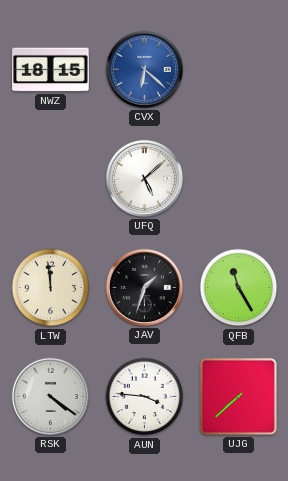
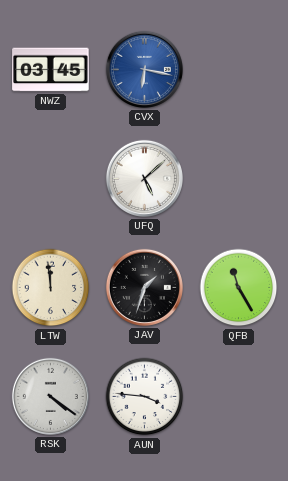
NWZ: 18:15 -> 03:45
CVX: 6:22 -> 6:17
UJG: 7:38 -> none
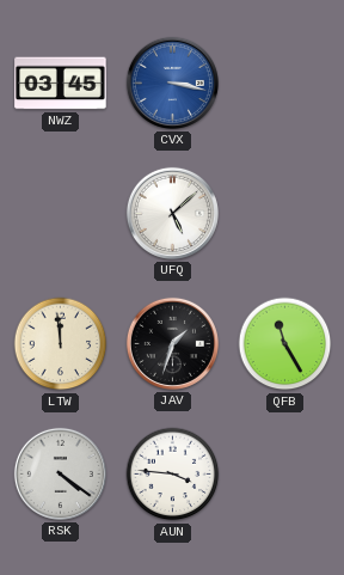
CVX: 6:17 -> 3:17
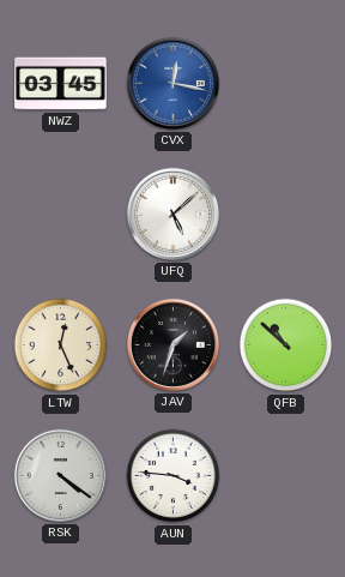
CVX: 3:17 -> 12:17
LTW: 11:59 -> 12:26
QFB: 11:25 -> 10:52
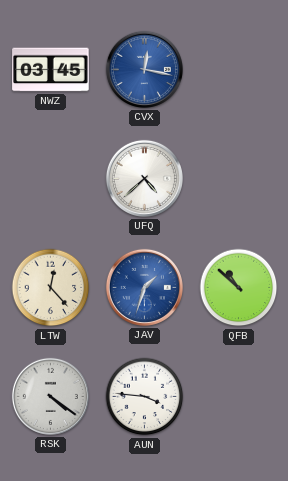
UFQ: 5:08 -> 4:38
LTW: 12:26 -> 12:23
JAV dial: black -> blue
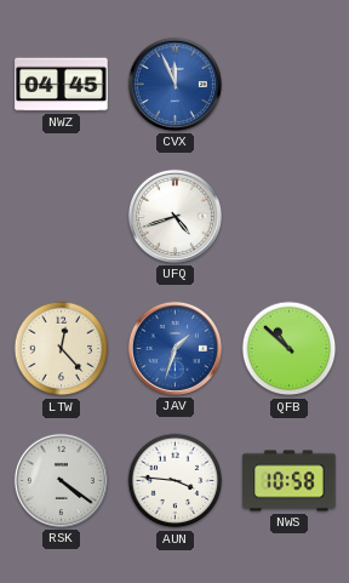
NWZ: 03:45 -> 04:45
CVX: 12:17 -> 11:56
UFQ: 4:38 -> 4:42
NWS: none -> 10:58
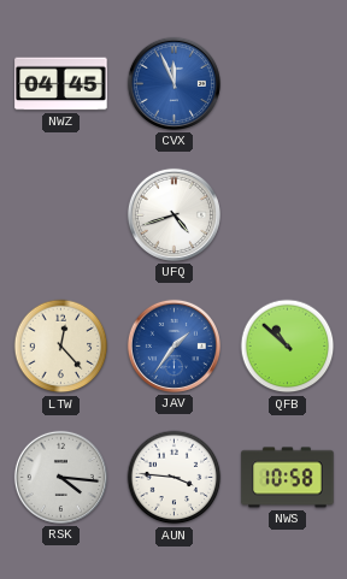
JAV: 1:33 -> 1:36
RSK: 4:21 -> 4:16
